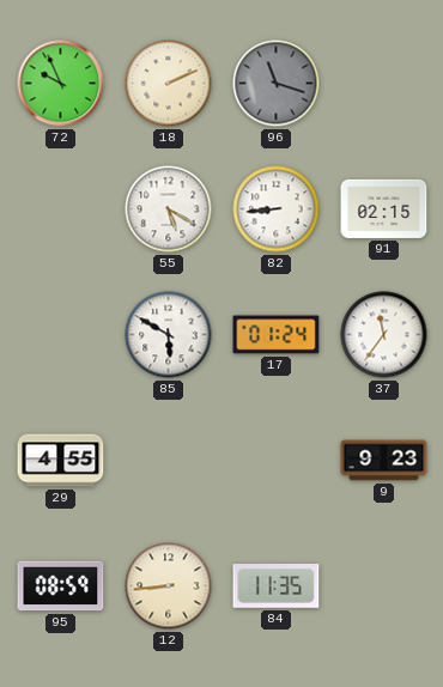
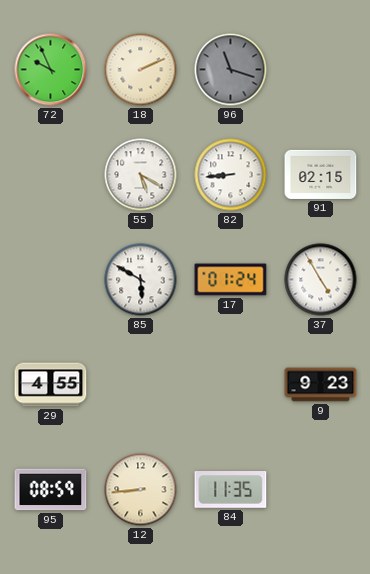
37: 11:36 -> 4:55
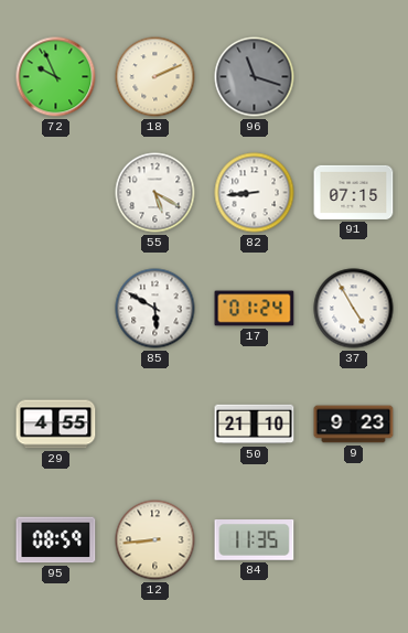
91: 02:15 -> 07:15
50: none -> 21:10
